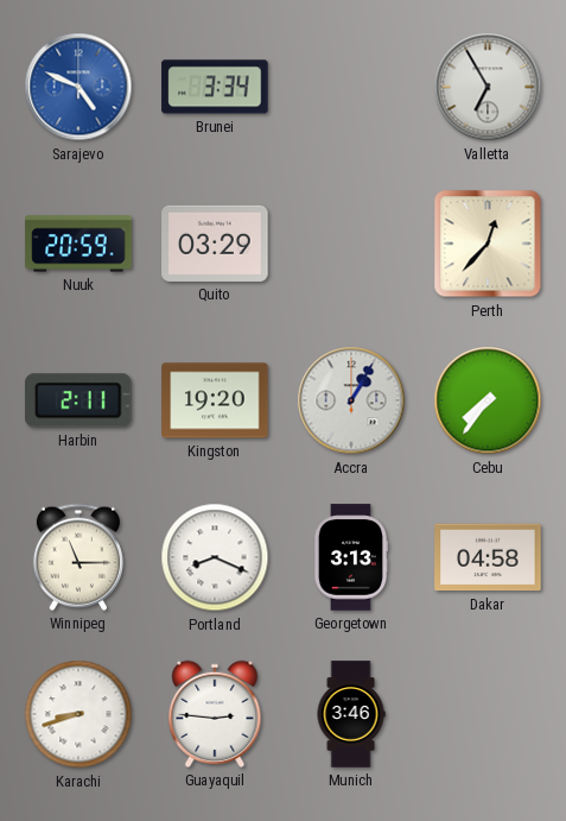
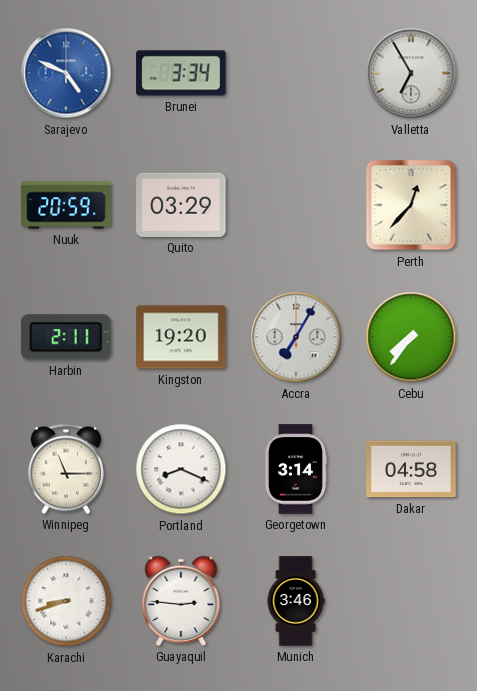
Accra: 1:05 -> 7:05
Georgetown: 3:13 -> 3:14
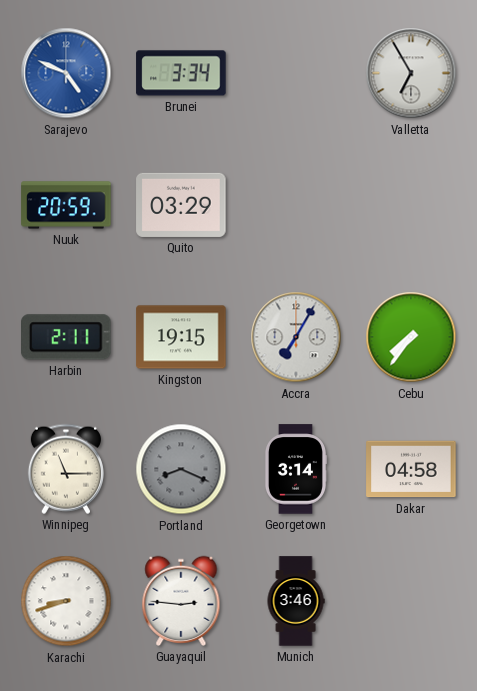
Perth: 12:37 -> none
Kingston: 19:20 -> 19:15
Portland dial: white -> grey
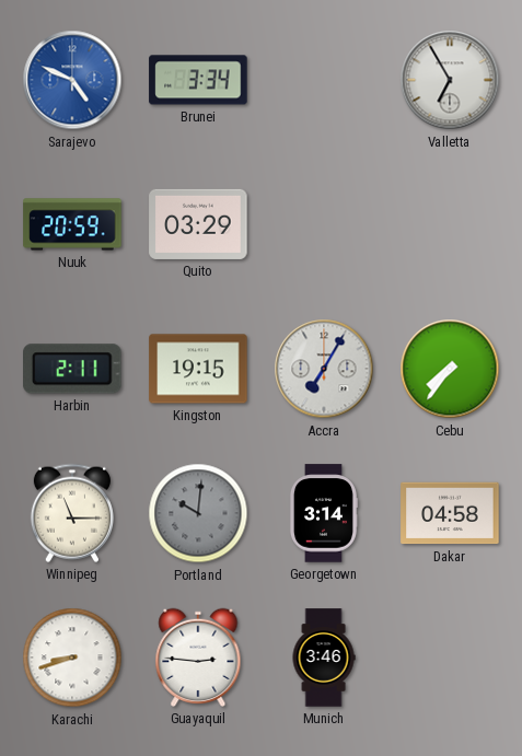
Portland: 8:19 -> 10:01
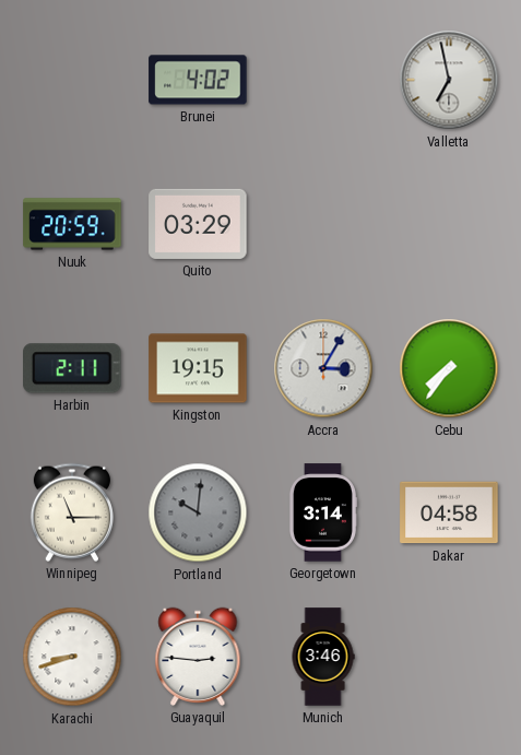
Sarajevo: 4:49 -> none
Brunei: 3:34 -> 4:02
Valletta: 6:55 -> 6:58
Accra: 7:05 -> 3:05
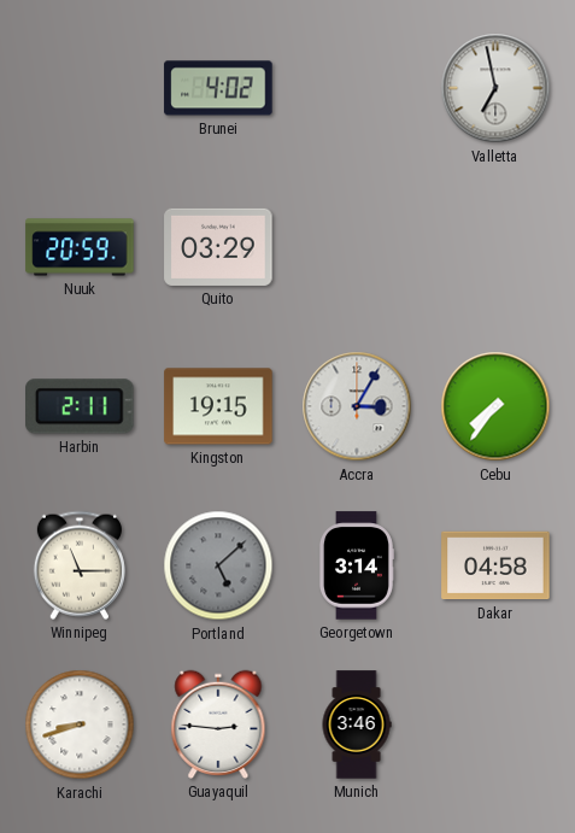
Portland: 10:01 -> 5:08
